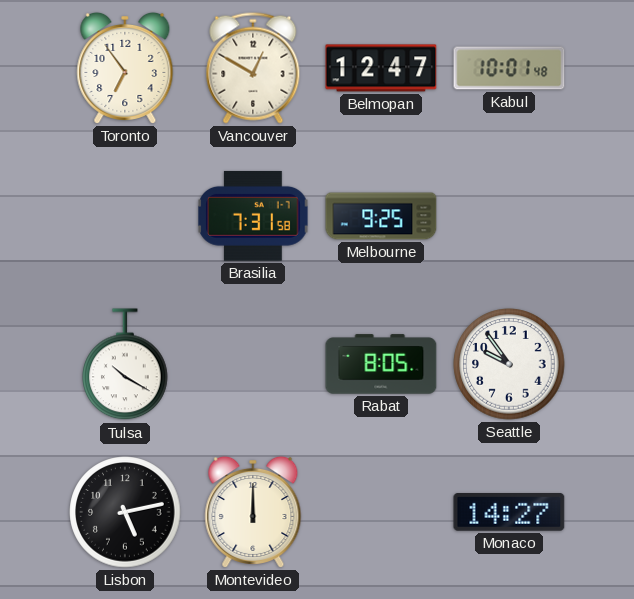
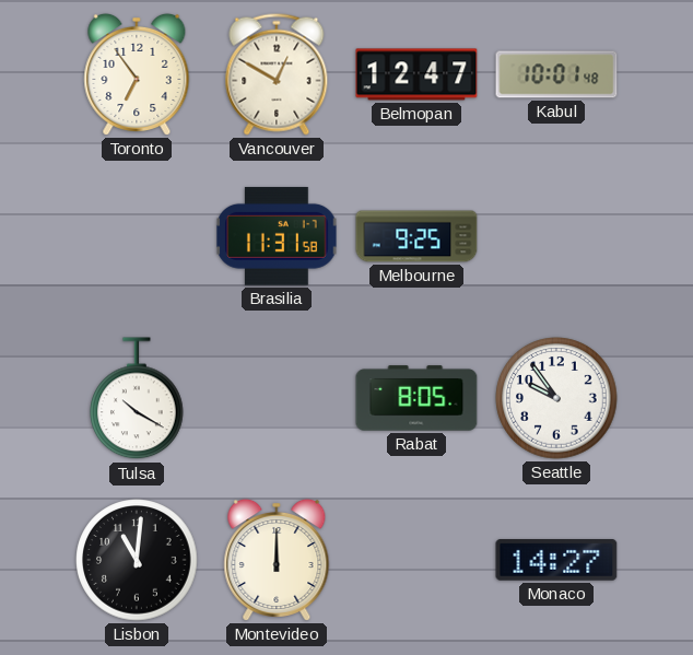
Brasilia: 7:31 -> 11:31
Lisbon: 5:13 -> 11:01
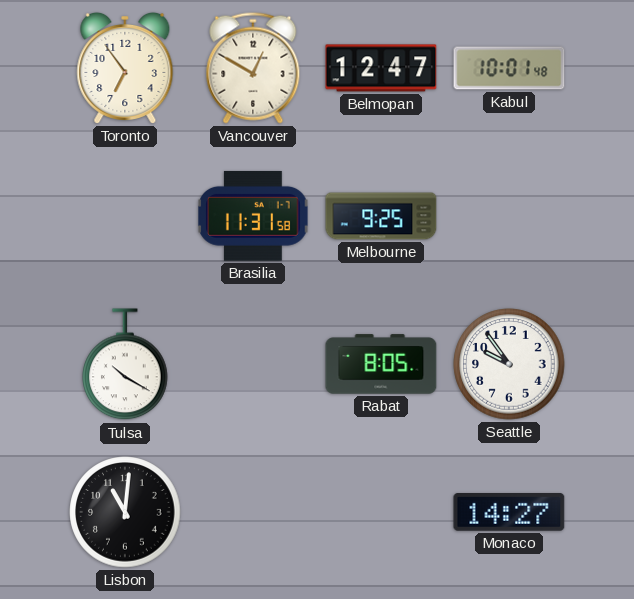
Montevideo: 12:00 -> none
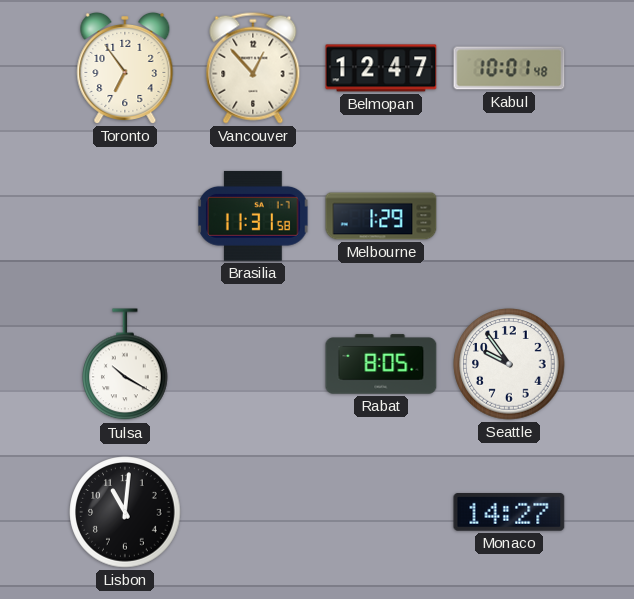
Vancouver: 12:50 -> 12:53
Melbourne: 9:25 -> 1:29
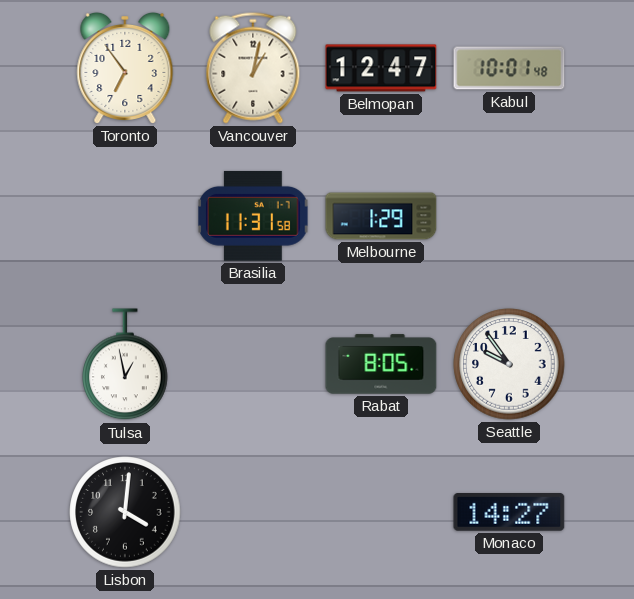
Vancouver: 12:53 -> 1:02
Tulsa: 10:20 -> 12:58
Lisbon: 11:01 -> 4:01
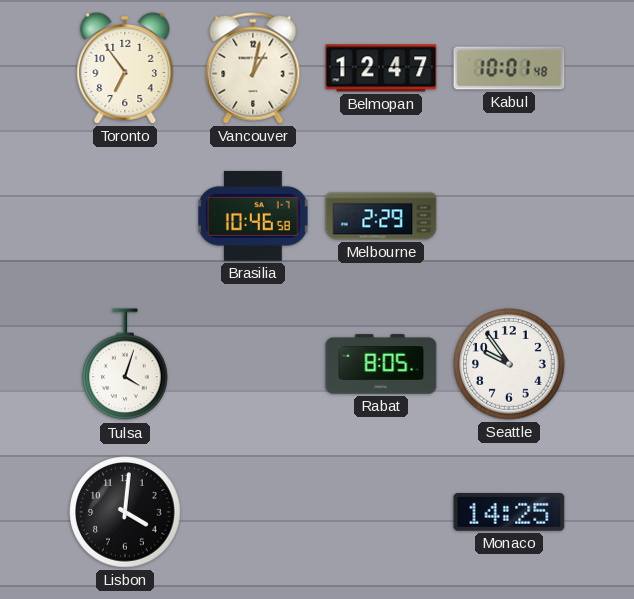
Brasilia: 11:31 -> 10:46
Melbourne: 1:29 -> 2:29
Tulsa: 12:58 -> 4:03
Monaco: 14:27 -> 14:25
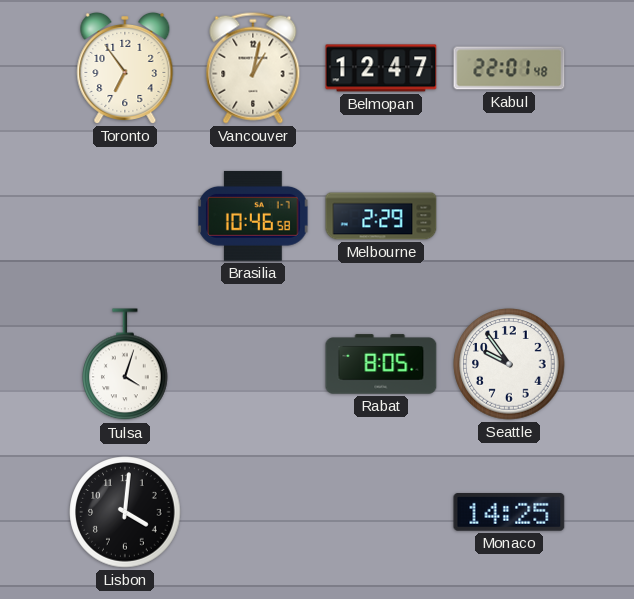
Kabul: 10:01 -> 22:01
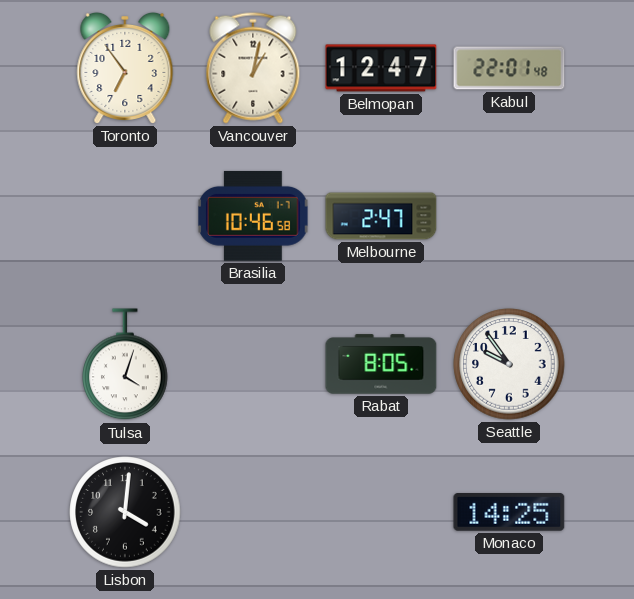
Melbourne: 2:29 -> 2:47
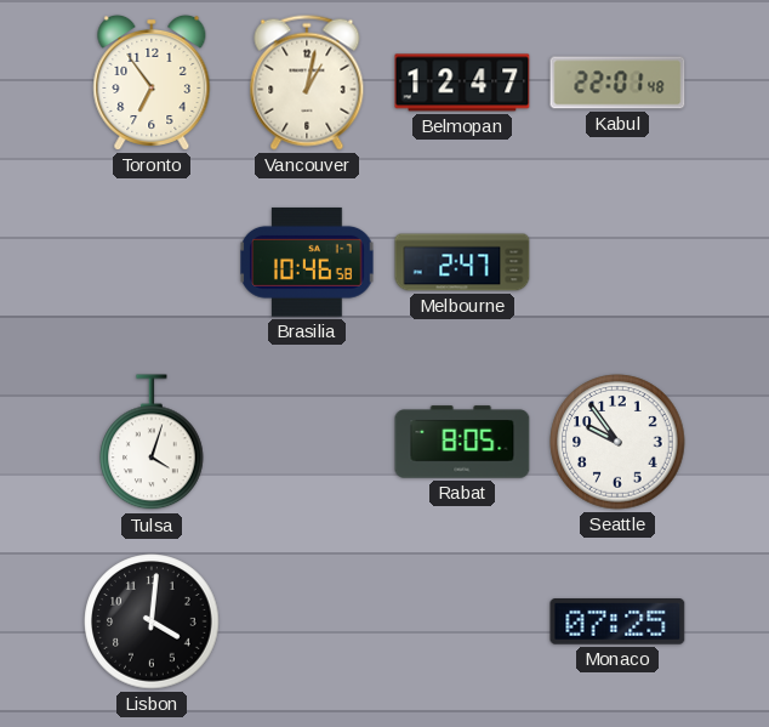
Monaco: 14:25 -> 07:25
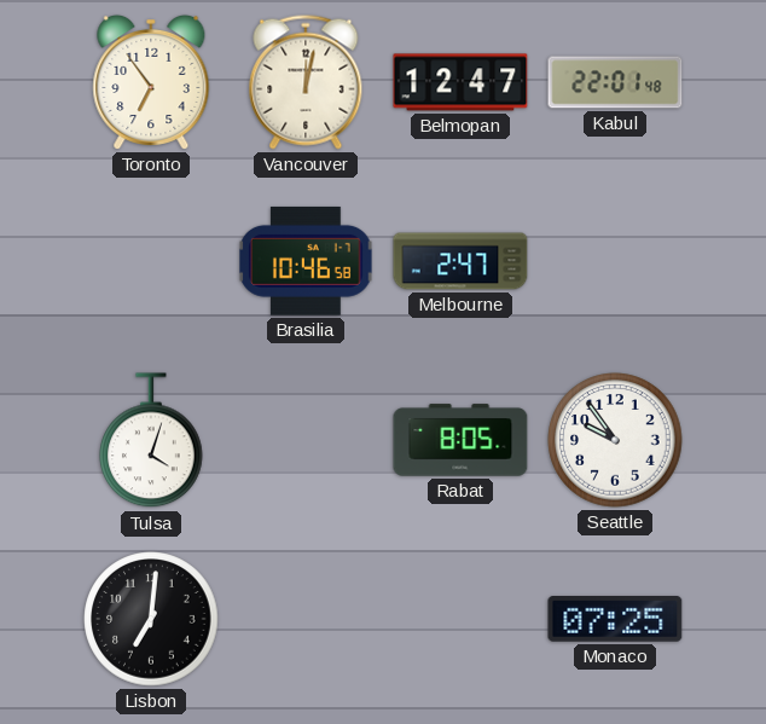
Vancouver: 1:02 -> 12:02
Lisbon: 4:01 -> 7:01
